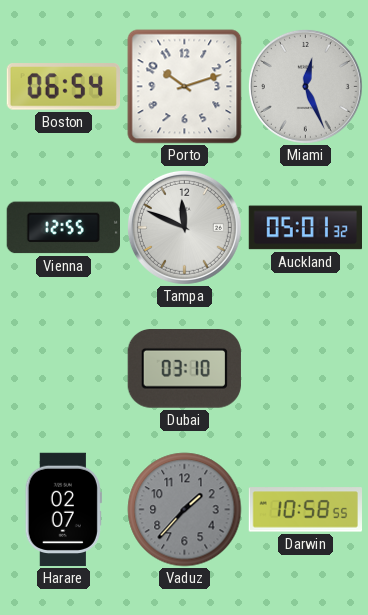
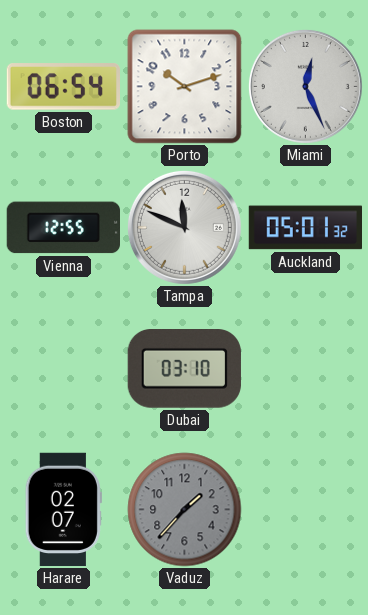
Darwin: 10:58 -> none
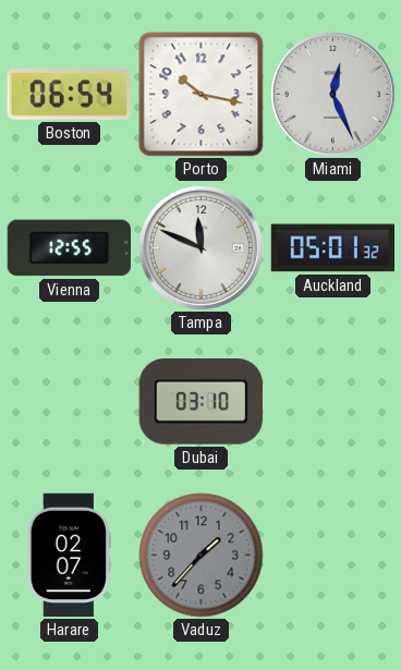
Porto: 10:12 -> 10:17
